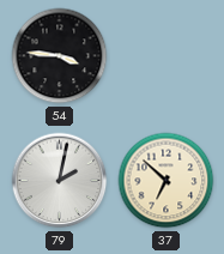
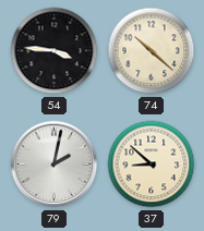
74: none -> 10:22
37: 6:52 -> 8:52
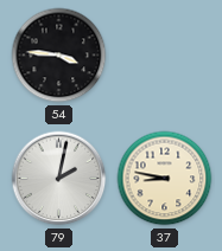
74: 10:22 -> none
37: 8:52 -> 8:47
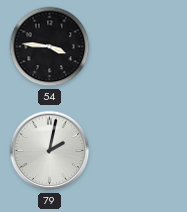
37: 8:47 -> none
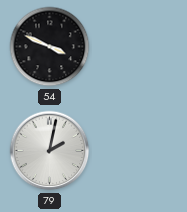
54: 3:46 -> 3:49
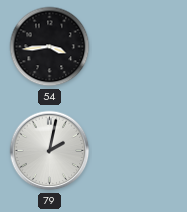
54: 3:49 -> 3:44
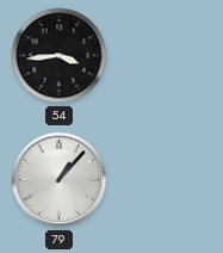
79: 2:02 -> 1:07
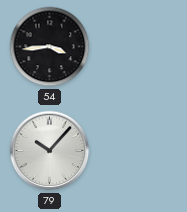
79: 1:07 -> 10:07
